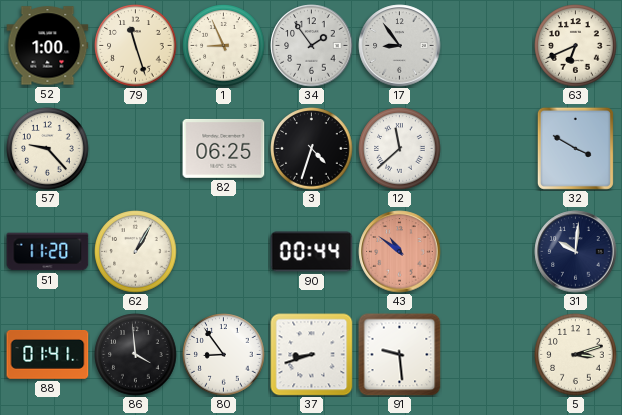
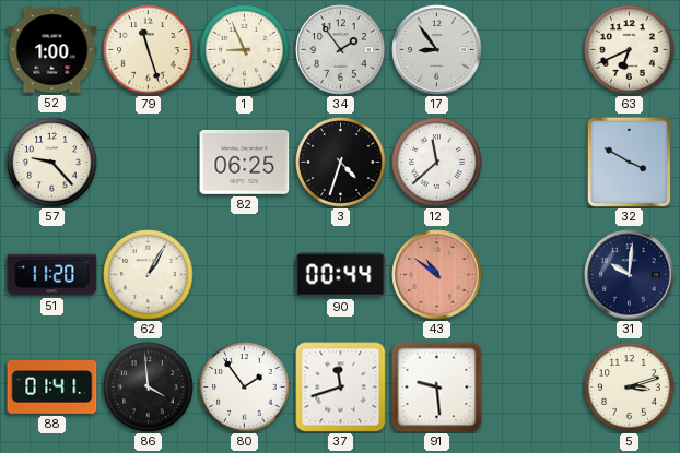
80: 8:54 -> 1:54
37: 8:42 -> 11:42
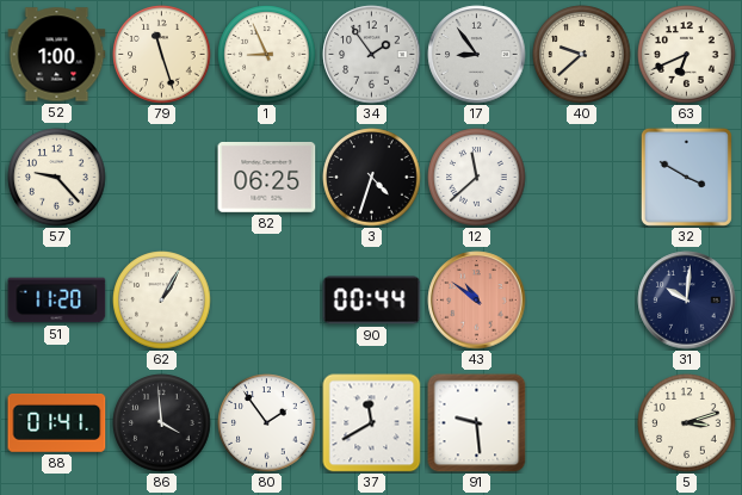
40: none -> 9:38
37: 11:42 -> 11:40
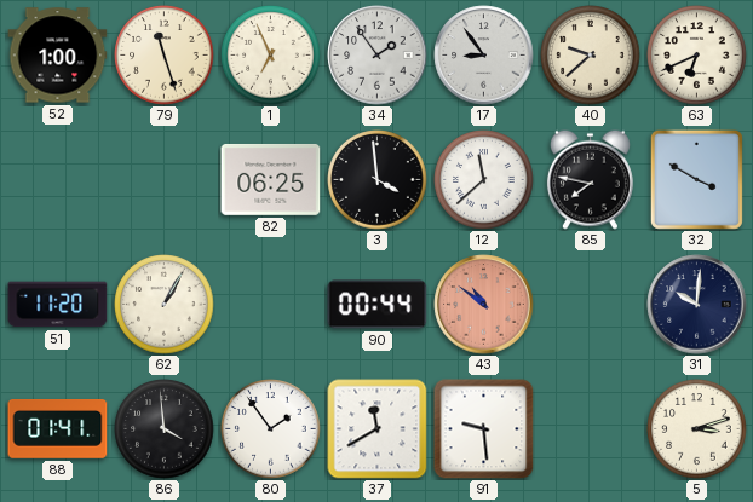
1: 8:56 -> 6:56
57: 9:23 -> none
3: 4:33 -> 3:59
85: none -> 7:47
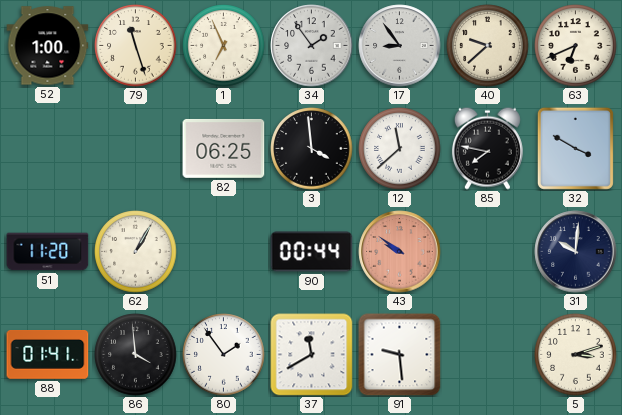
43: 10:51 -> 9:51
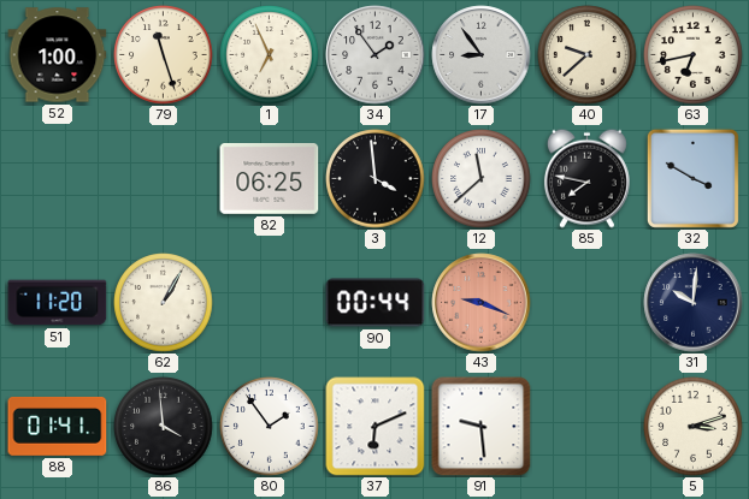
63: 6:41 -> 6:43
43: 9:51 -> 9:19
37: 11:40 -> 6:11
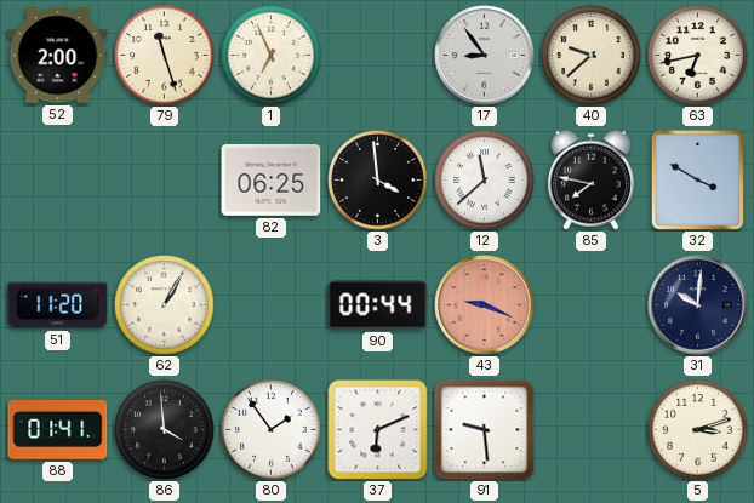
52: 1:00 -> 2:00
34: 1:54 -> none
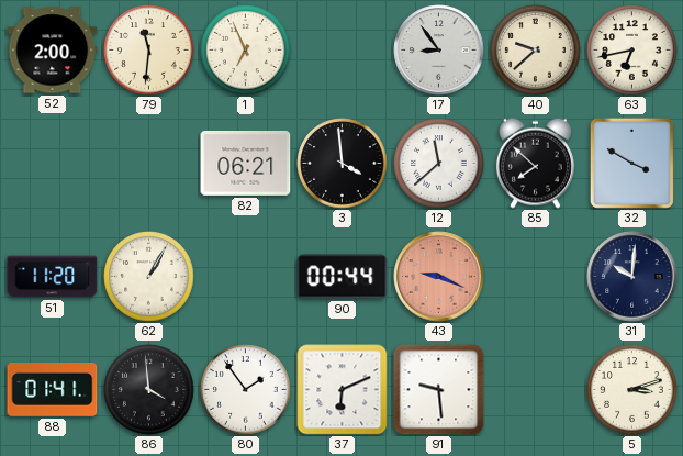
79: 11:27 -> 11:31
82: 06:25 -> 06:21
85: 7:47 -> 7:52
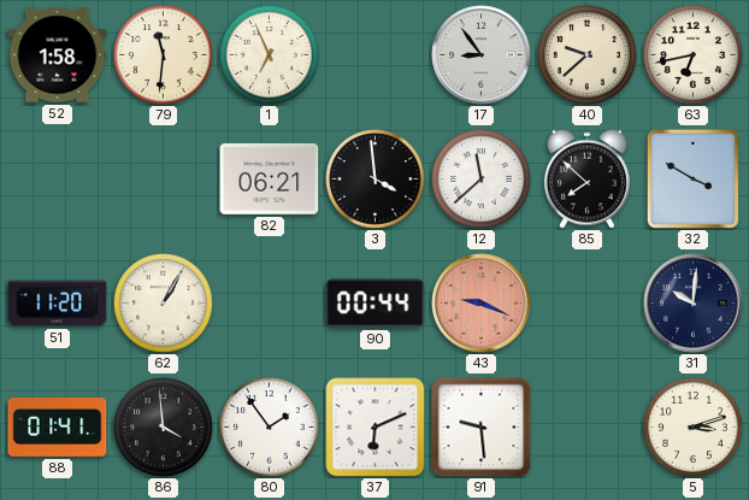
52: 2:00 -> 1:58
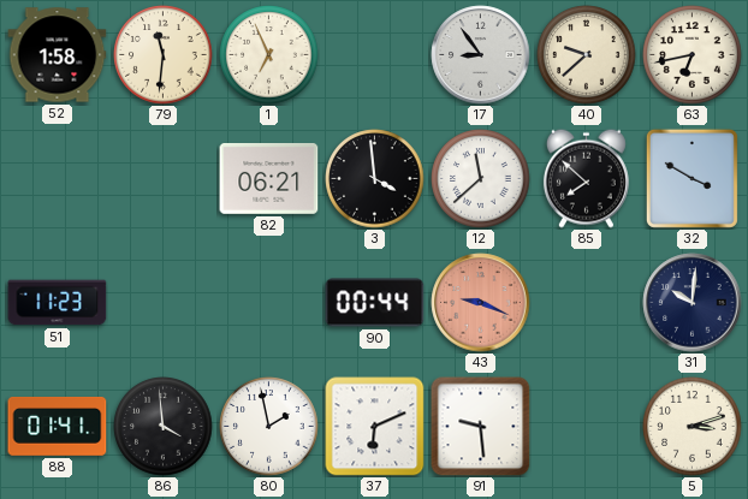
51: 11:20 -> 11:23
62: 1:05 -> none
80: 1:54 -> 1:58
